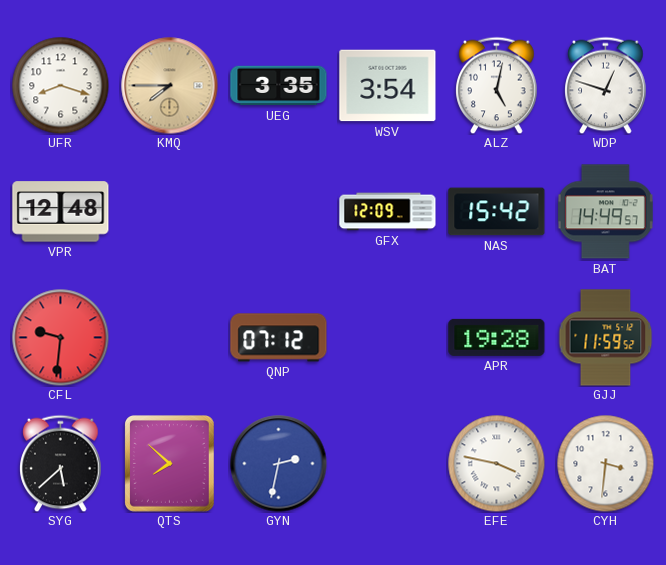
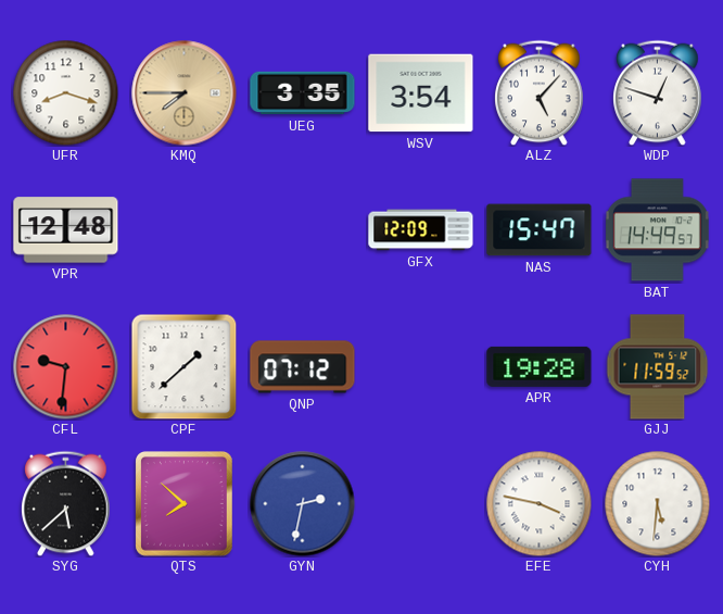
ALZ: 5:02 -> 5:07
NAS: 15:42 -> 15:47
CPF: none -> 1:38
CYH: 3:31 -> 5:31
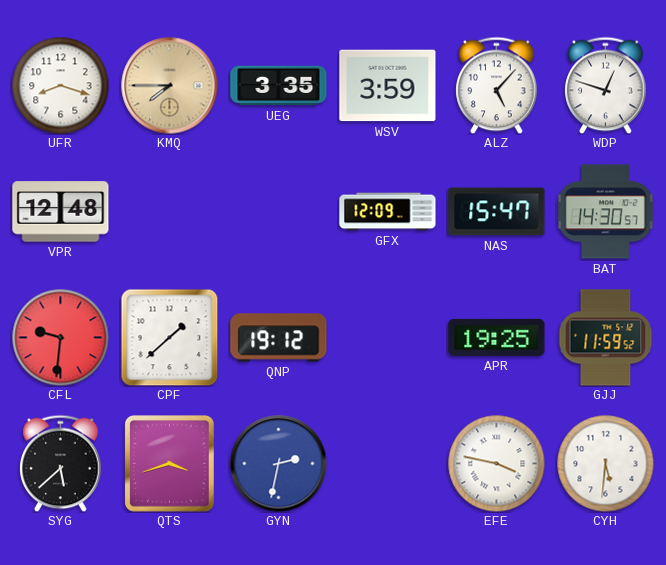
WSV: 3:54 -> 3:59
BAT: 14:49 -> 14:30
QNP: 07:12 -> 19:12
APR: 19:28 -> 19:25
QTS: 7:52 -> 3:42
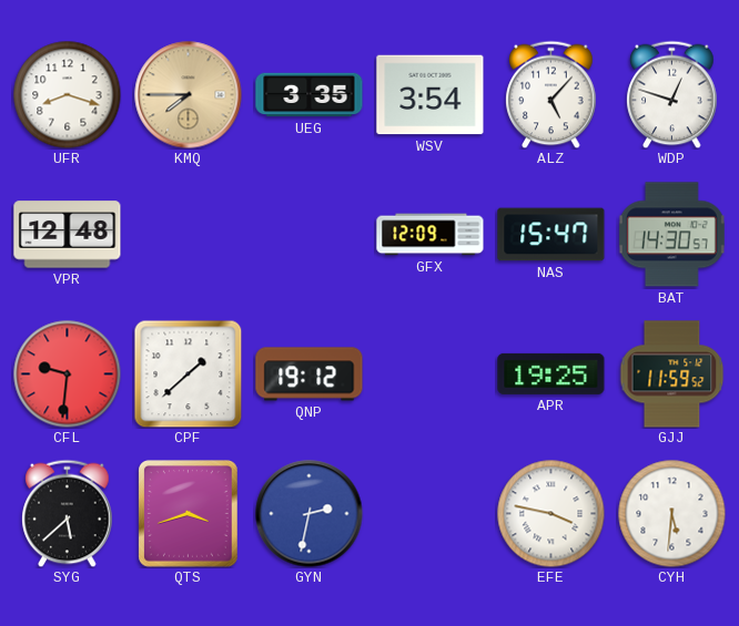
WSV: 3:59 -> 3:54
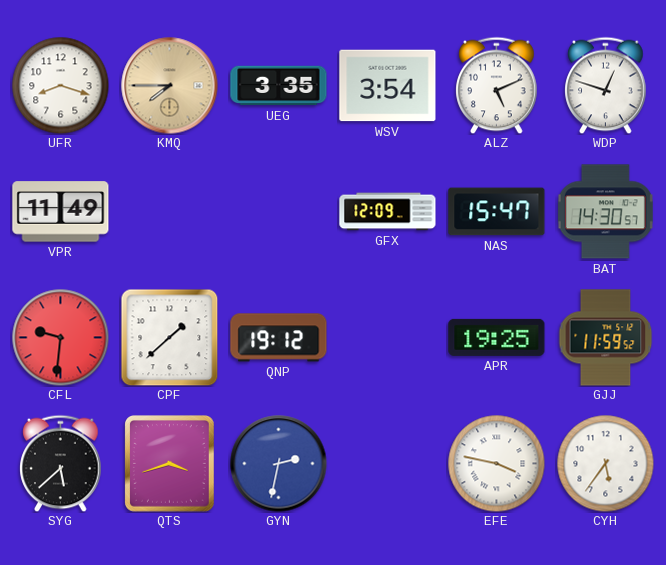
ALZ: 5:07 -> 5:11
VPR: 12:48 -> 11:49
CYH: 5:31 -> 5:36
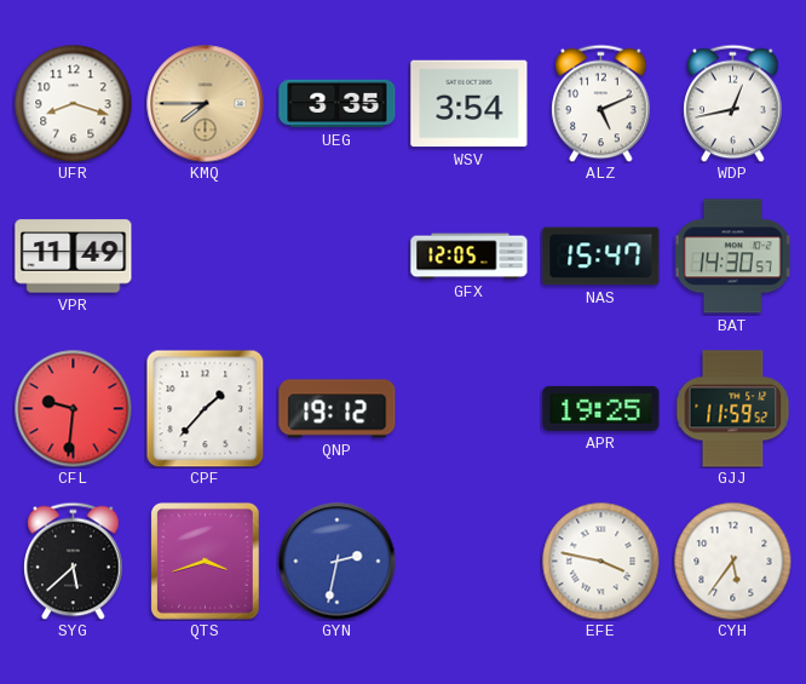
WDP: 12:48 -> 12:43
GFX: 12:09 -> 12:05
CPF: 1:38 -> 1:37
